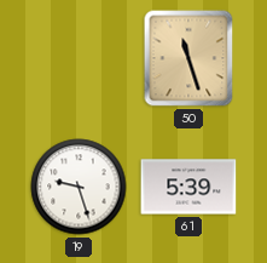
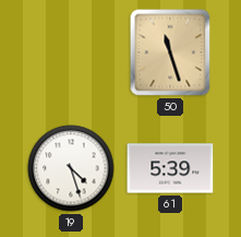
19: 9:27 -> 4:27
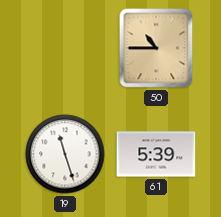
50: 11:27 -> 10:45
19: 4:27 -> 11:27
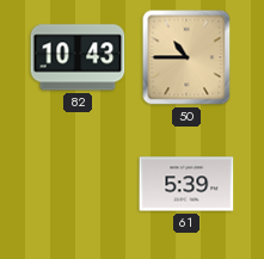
82: none -> 10:43
19: 11:27 -> none
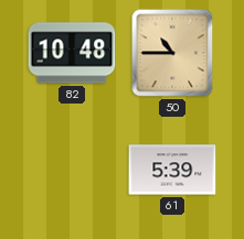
82: 10:43 -> 10:48
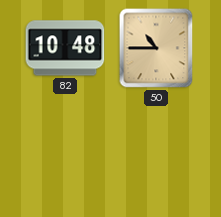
61: 5:39 -> none
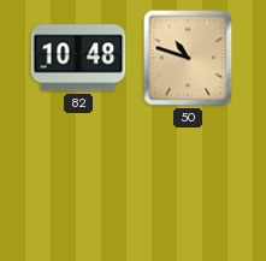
50: 10:45 -> 10:48
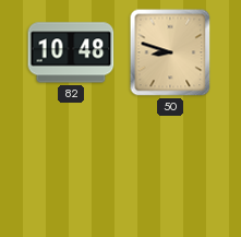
50: 10:48 -> 8:48
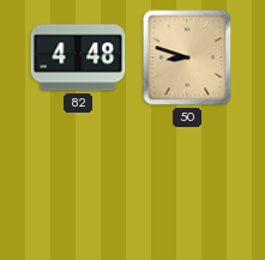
82: 10:48 -> 4:48
